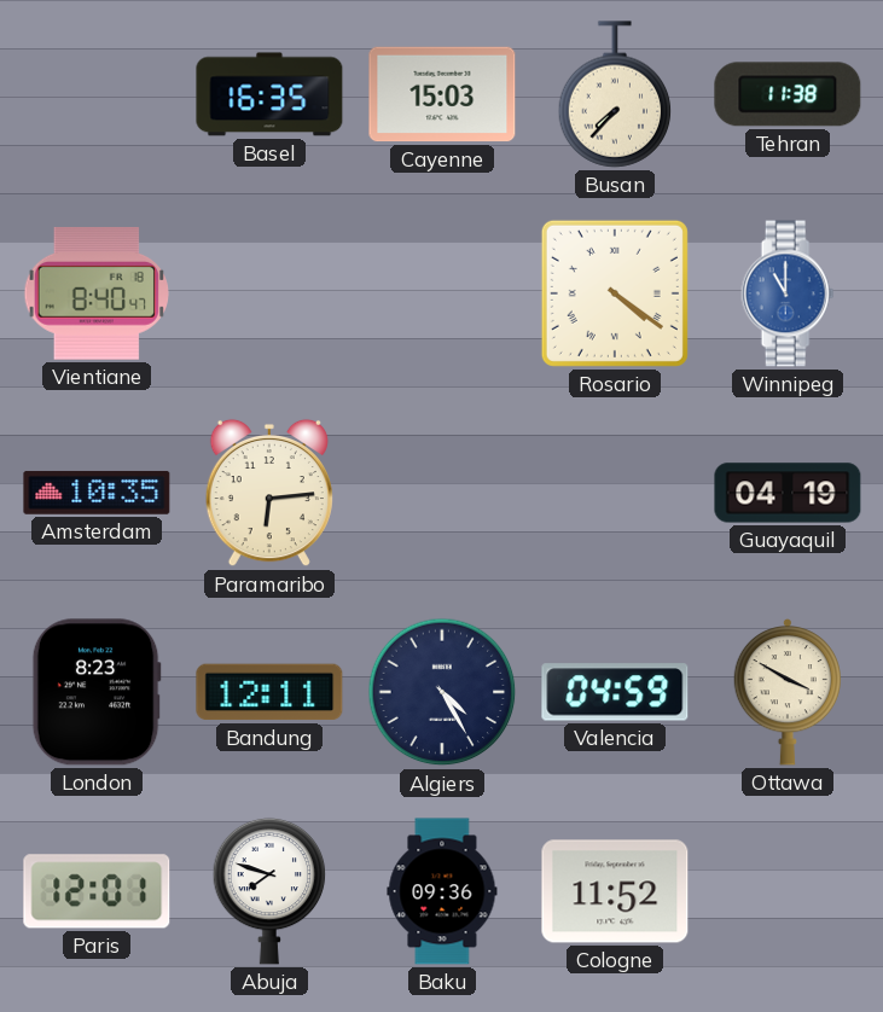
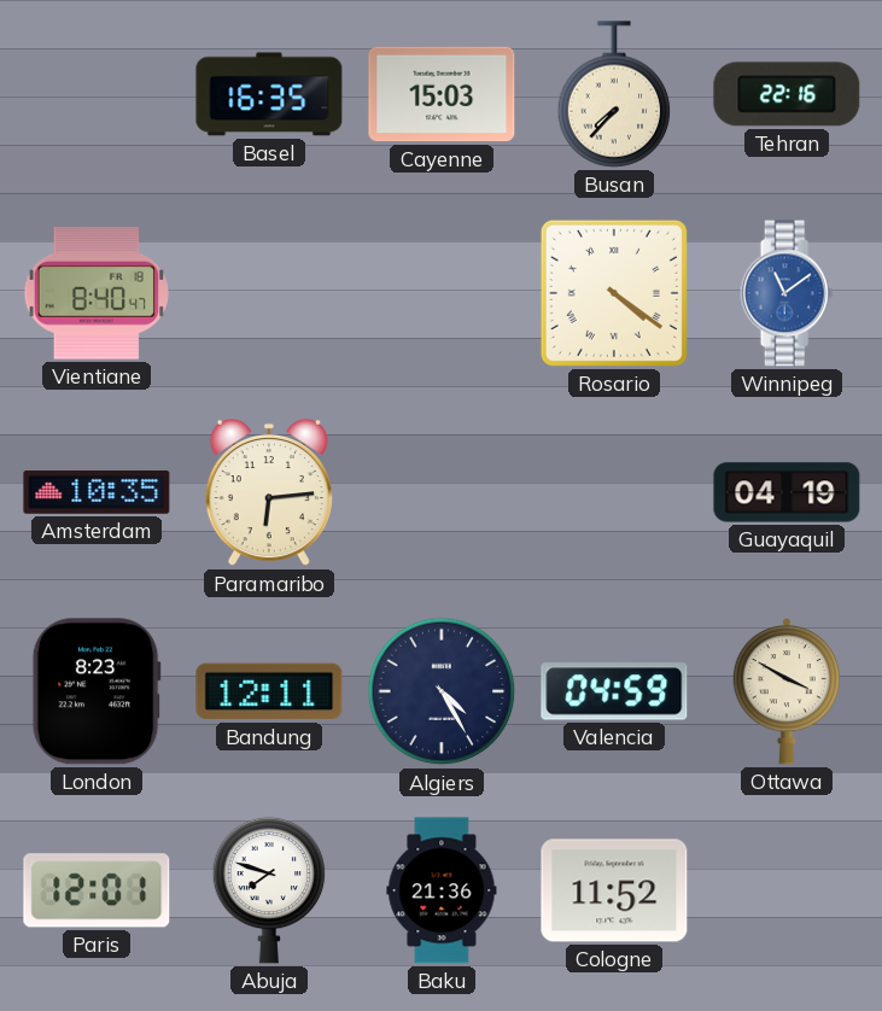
Tehran: 11:38 -> 22:16
Winnipeg: 11:00 -> 11:09
Baku: 09:36 -> 21:36
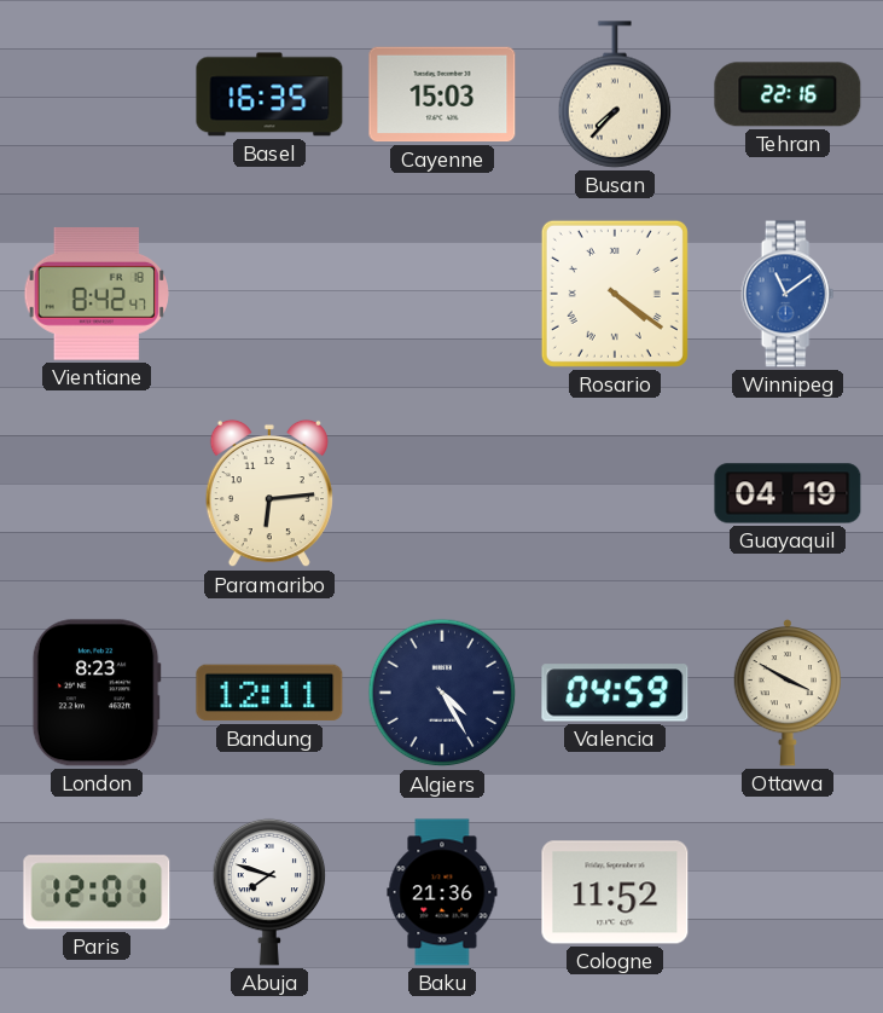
Vientiane: 8:40 -> 8:42
Amsterdam: 10:35 -> none
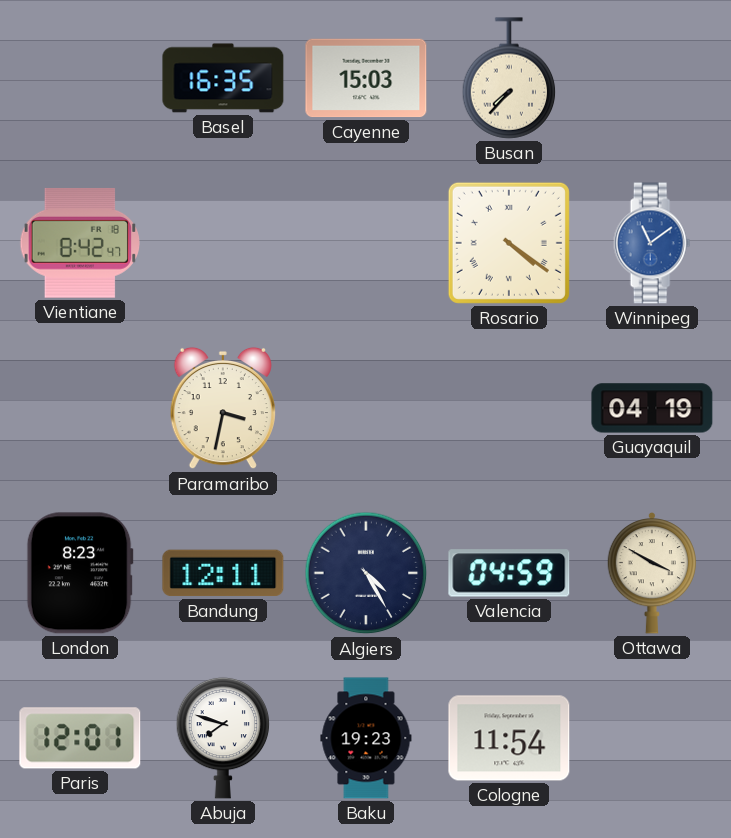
Tehran: 22:16 -> none
Paramaribo: 6:14 -> 3:32
Baku: 21:36 -> 19:23
Cologne: 11:52 -> 11:54
